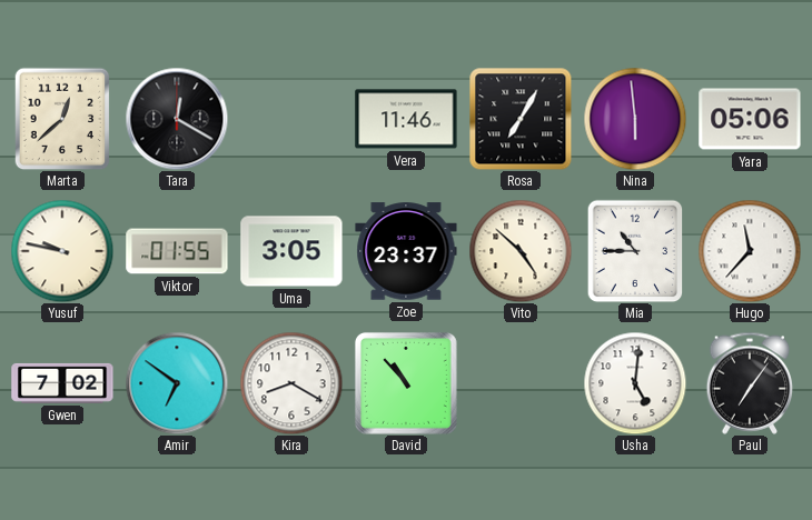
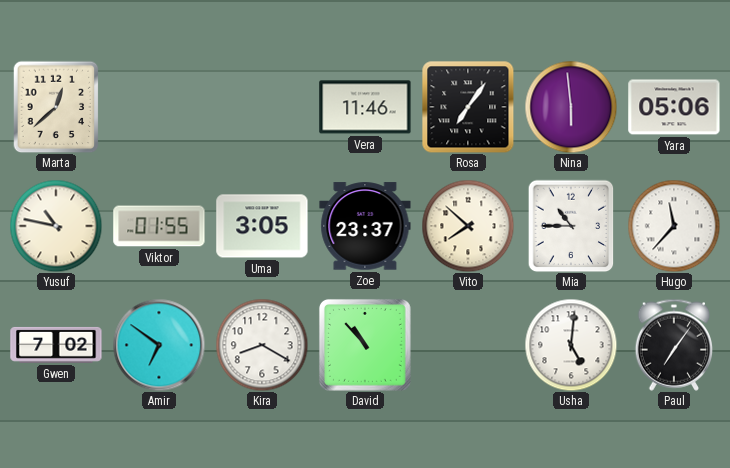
Tara: 12:20 -> none
Rosa: 7:05 -> 7:06
Yusuf: 9:47 -> 10:47
Vito: 4:52 -> 7:52
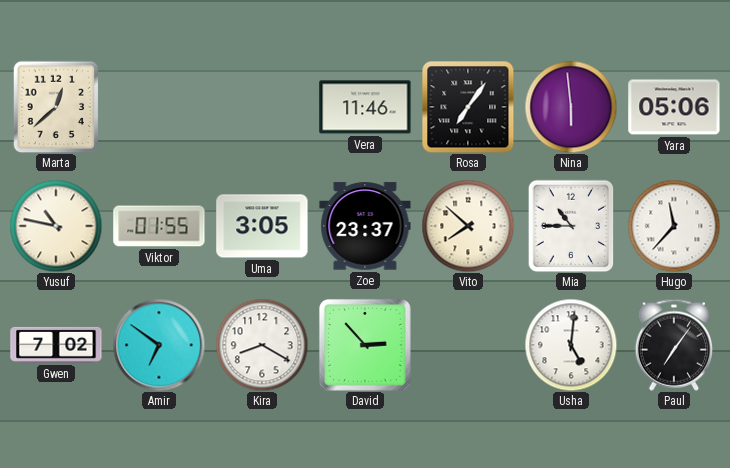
David: 10:53 -> 2:53
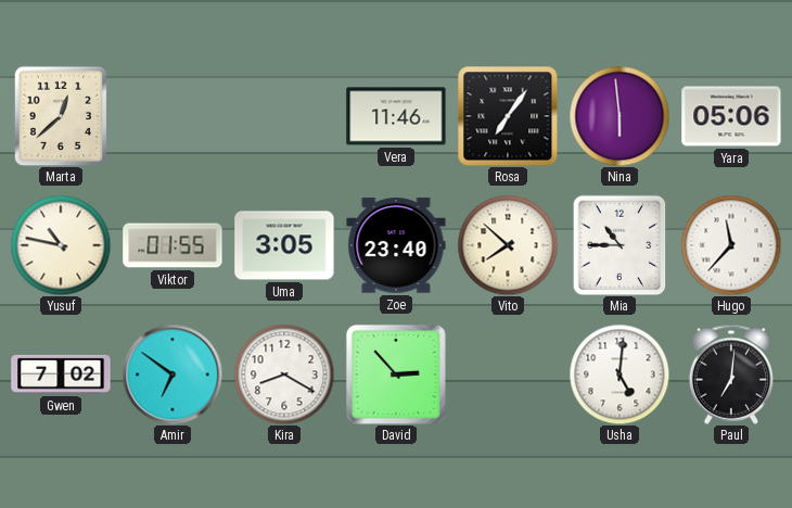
Zoe: 23:37 -> 23:40
Paul: 7:06 -> 7:01
